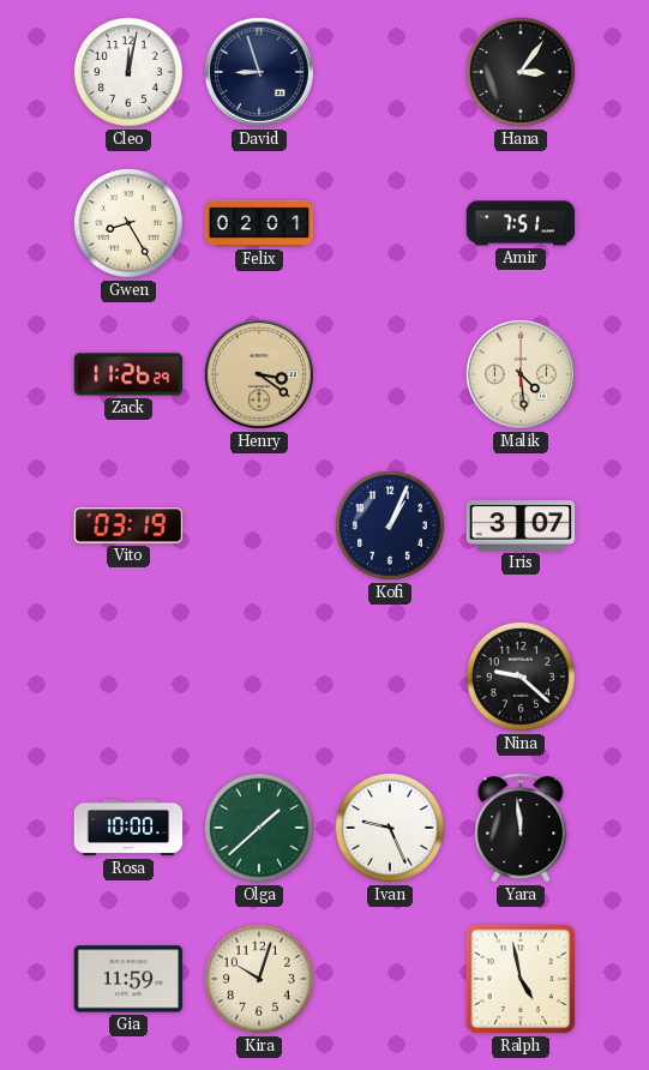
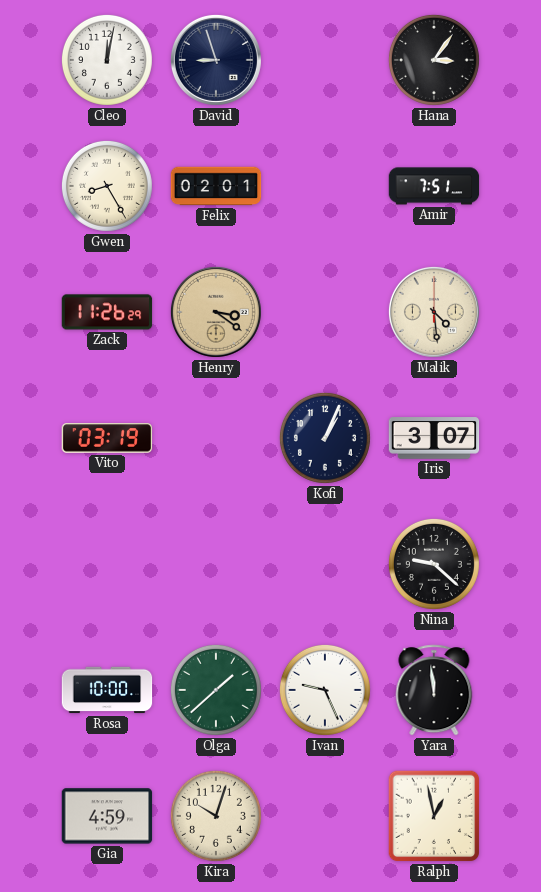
Gia: 11:59 -> 4:59
Ralph: 4:58 -> 12:58
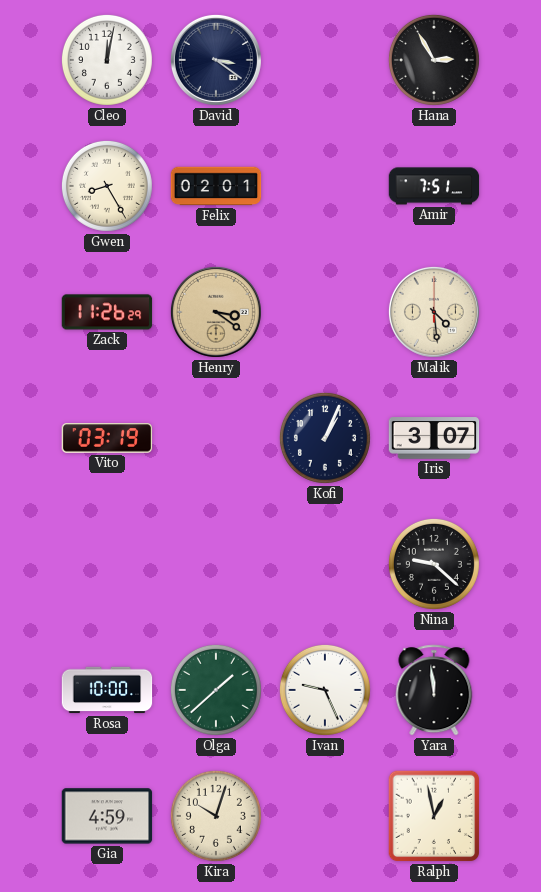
David: 8:57 -> 3:21
Hana: 3:06 -> 2:55
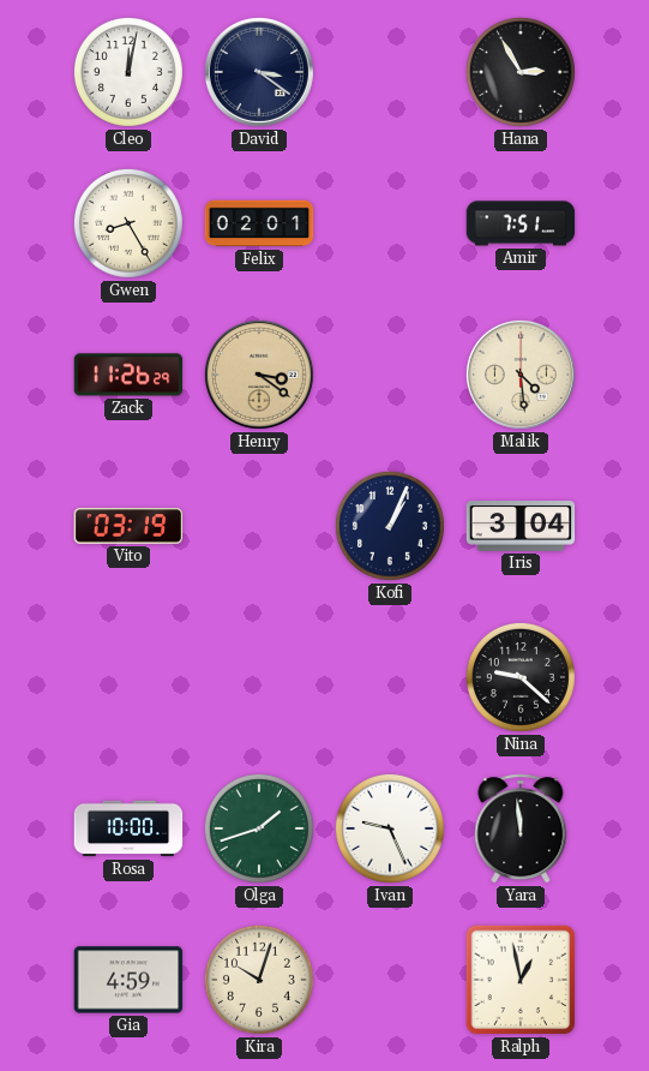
Iris: 3:07 -> 3:04
Olga: 1:38 -> 1:42
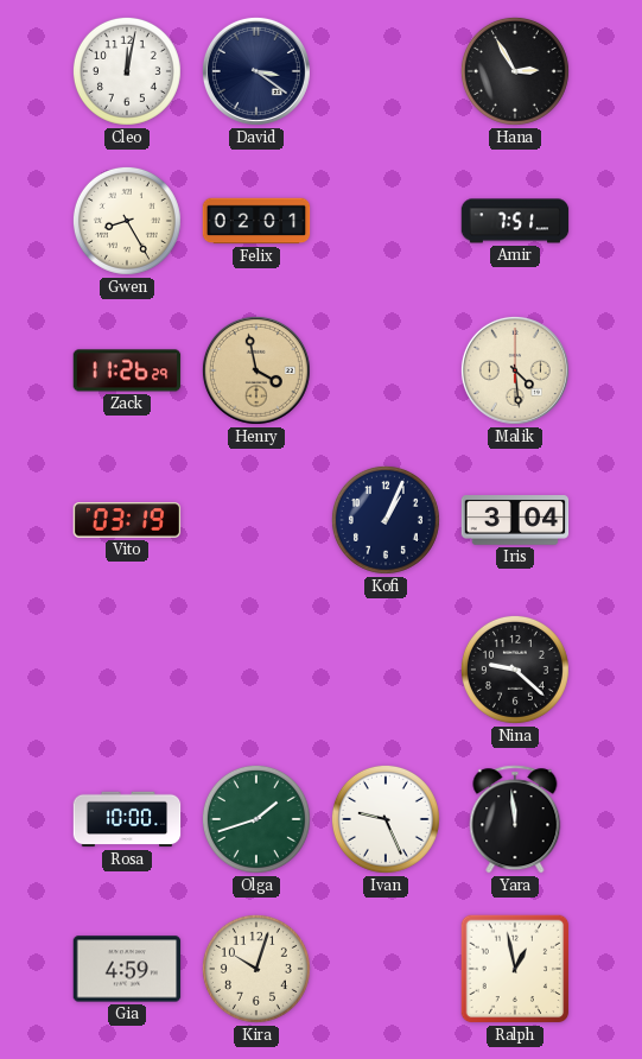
Henry: 3:21 -> 3:58
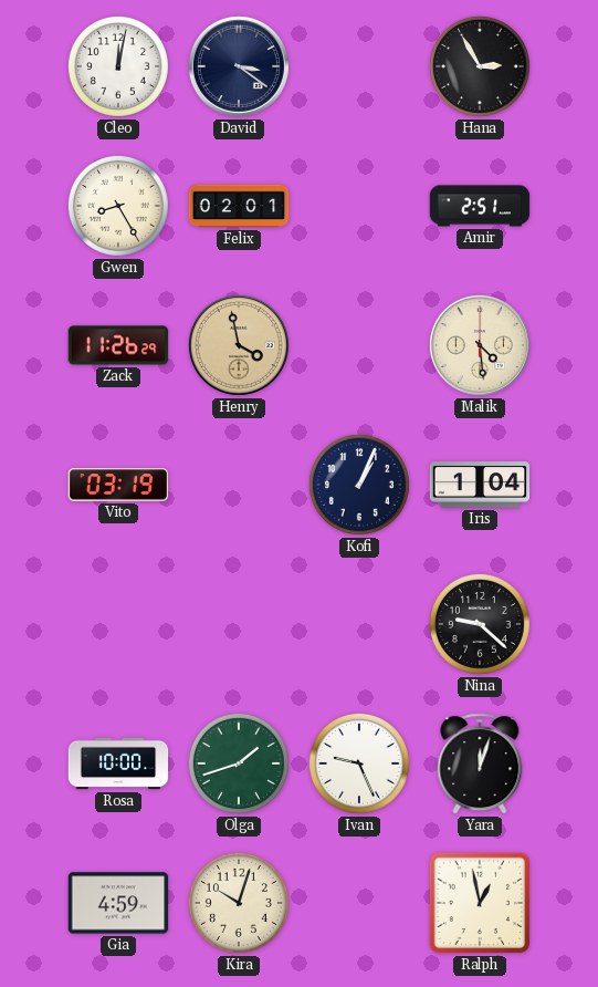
Amir: 7:51 -> 2:51
Iris: 3:04 -> 1:04
Yara: 11:59 -> 12:03
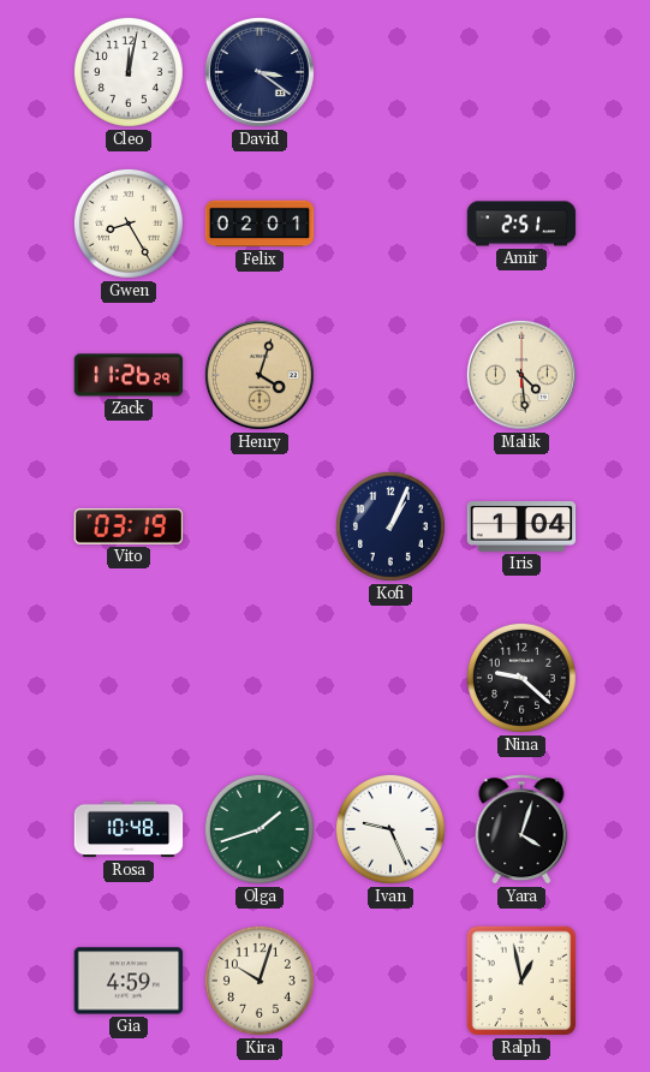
Hana: 2:55 -> none
Henry: 3:58 -> 4:03
Rosa: 10:00 -> 10:48
Yara: 12:03 -> 4:03
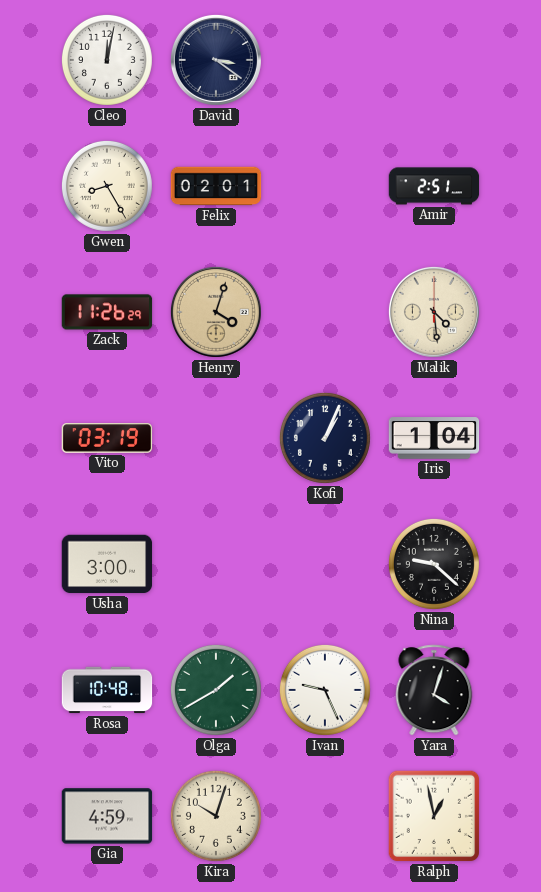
Usha: none -> 3:00
Olga: 1:42 -> 1:40
